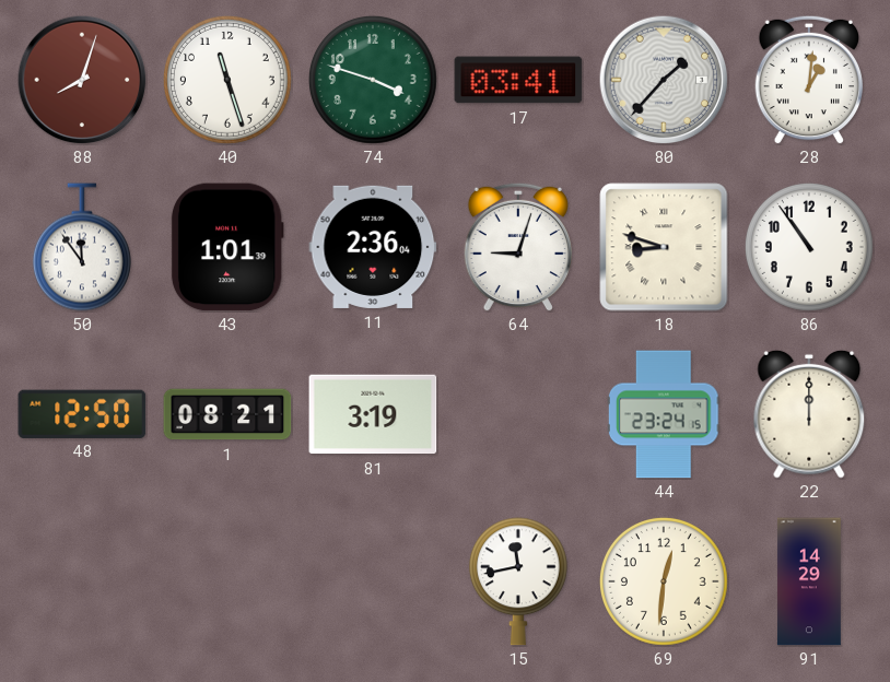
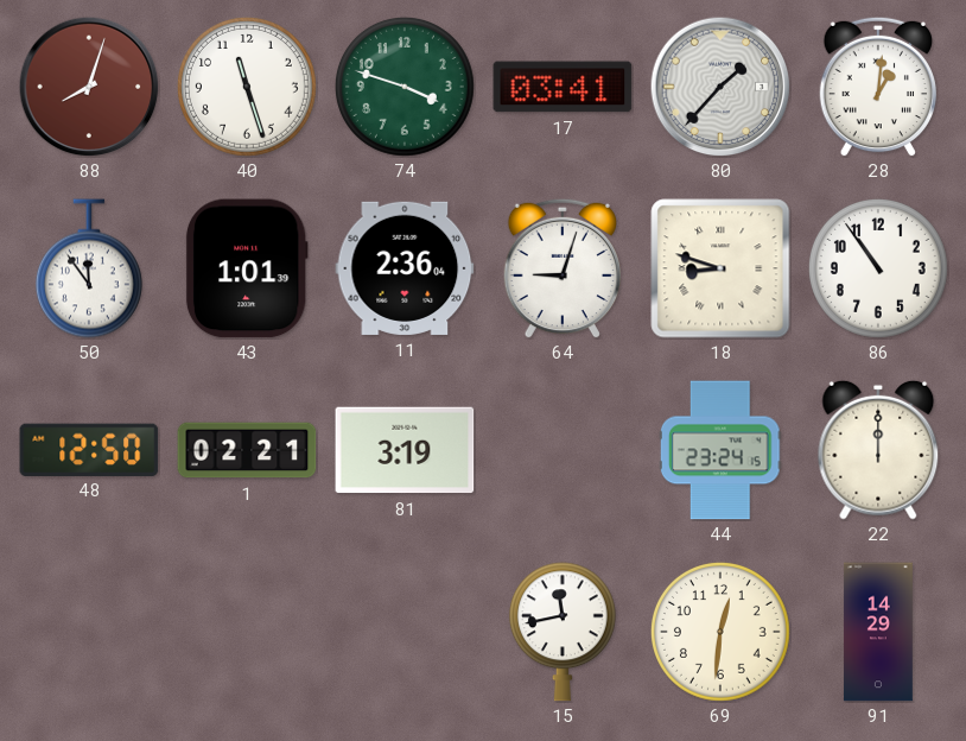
1: 08:21 -> 02:21
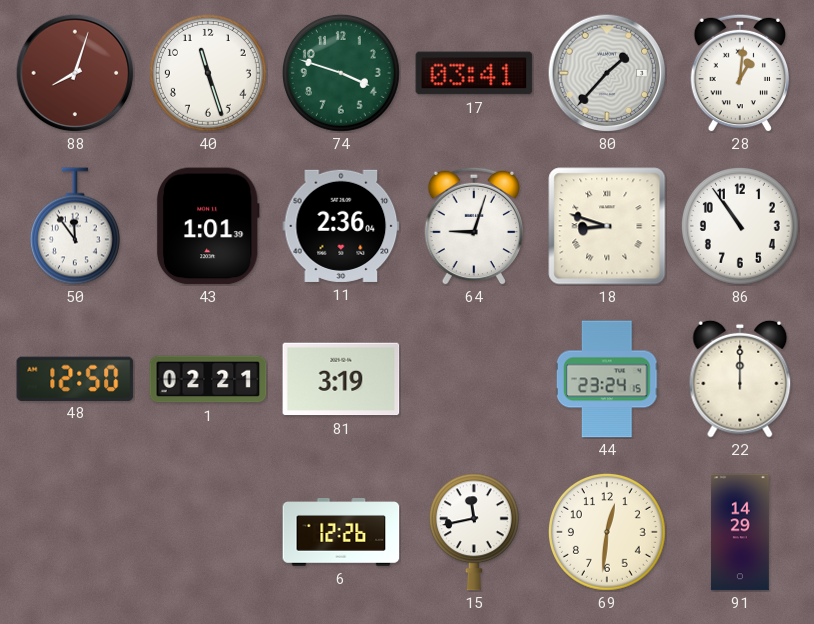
6: none -> 12:26
